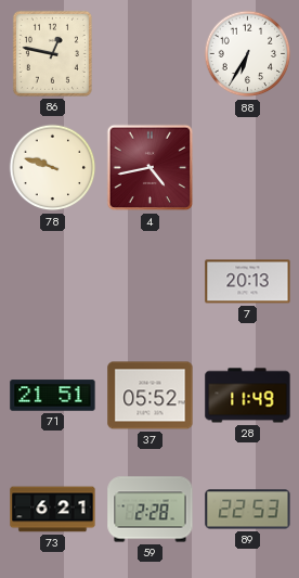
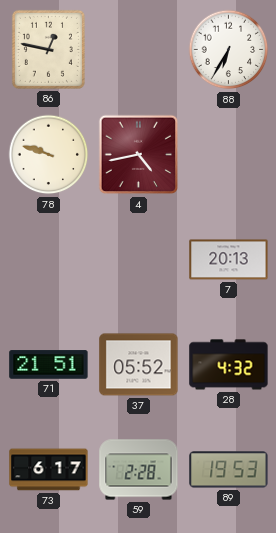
28: 11:49 -> 4:32
73: 6:21 -> 6:17
89: 22:53 -> 19:53
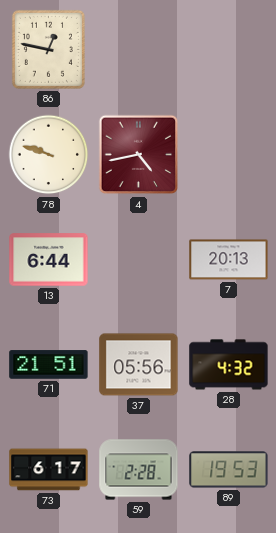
88: 6:35 -> none
13: none -> 6:44
37: 05:52 -> 05:56
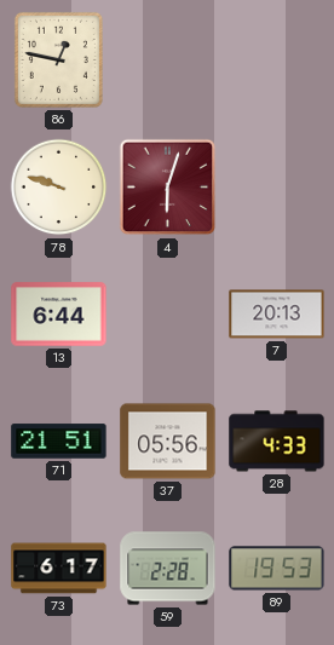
4: 4:43 -> 6:03
28: 4:32 -> 4:33
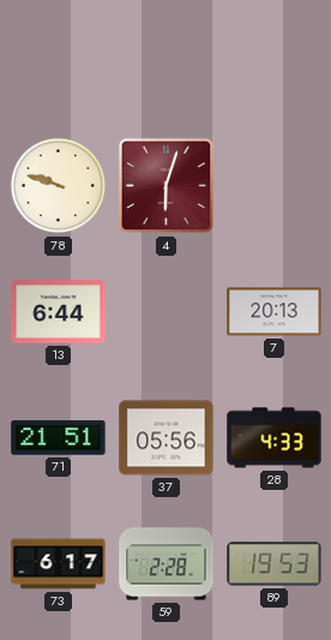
86: 12:47 -> none
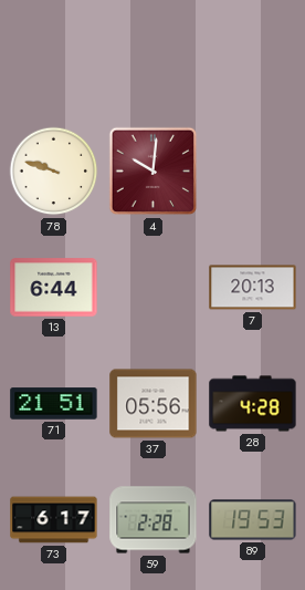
4: 6:03 -> 10:01
28: 4:33 -> 4:28
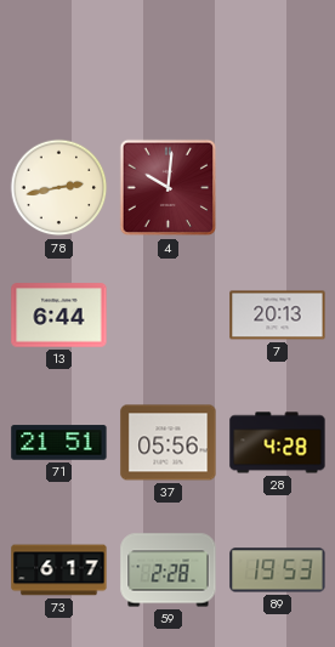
78: 9:48 -> 2:43
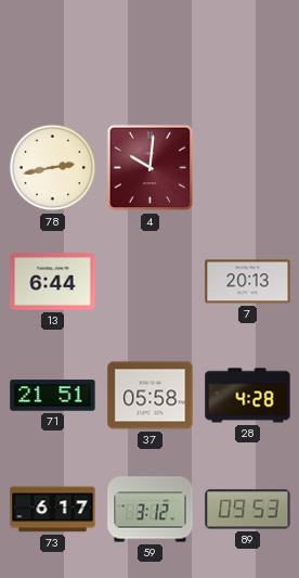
37: 05:56 -> 05:58
59: 2:28 -> 3:12
89: 19:53 -> 09:53
